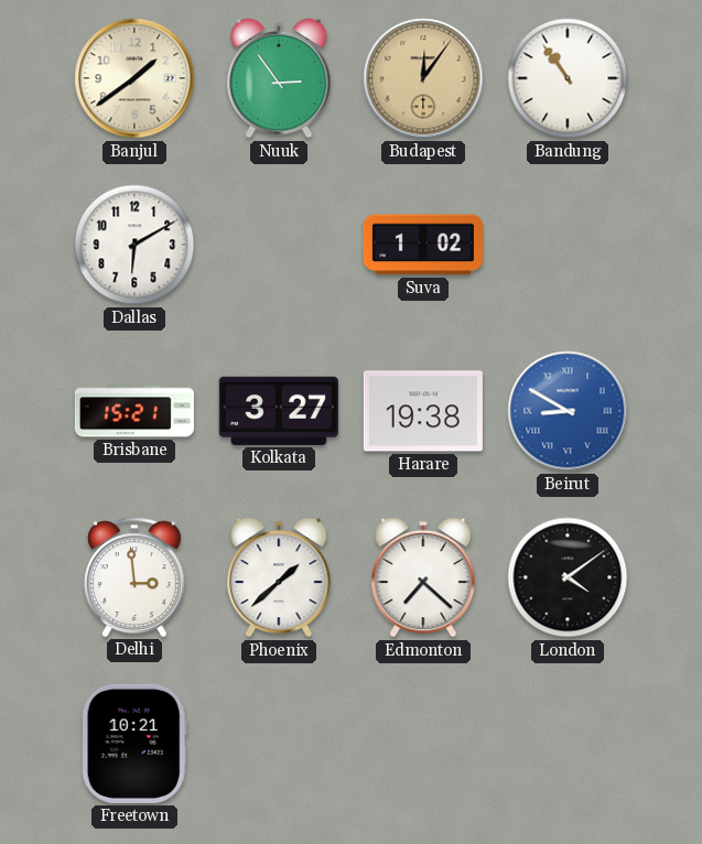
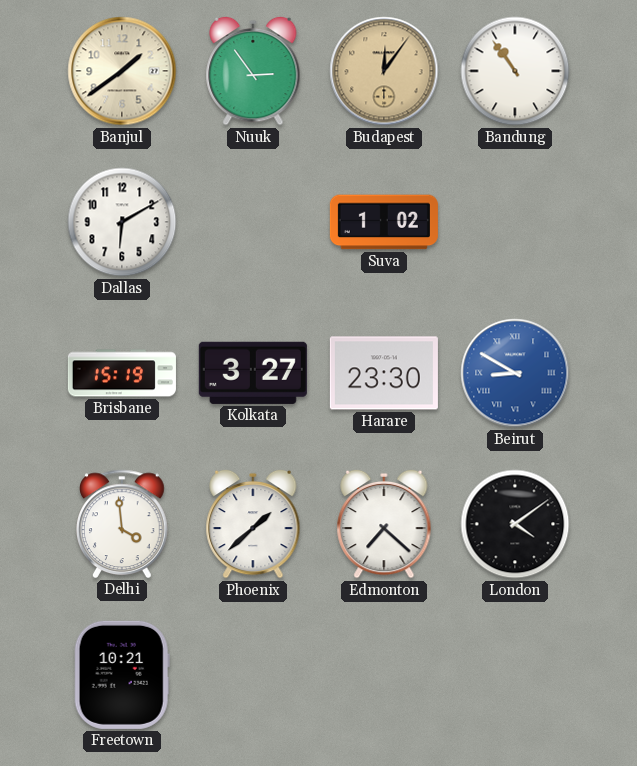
Brisbane: 15:21 -> 15:19
Harare: 19:38 -> 23:30
Delhi: 2:59 -> 3:59
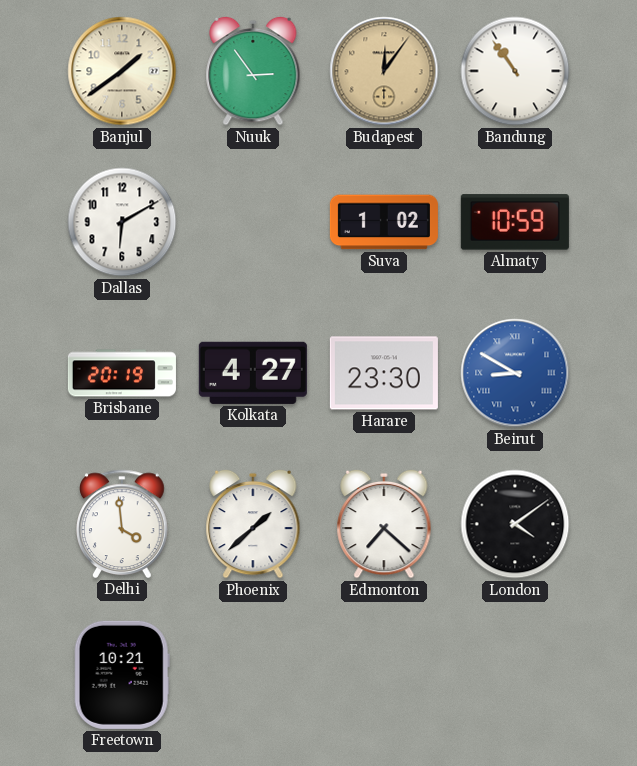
Almaty: none -> 10:59
Brisbane: 15:19 -> 20:19
Kolkata: 3:27 -> 4:27
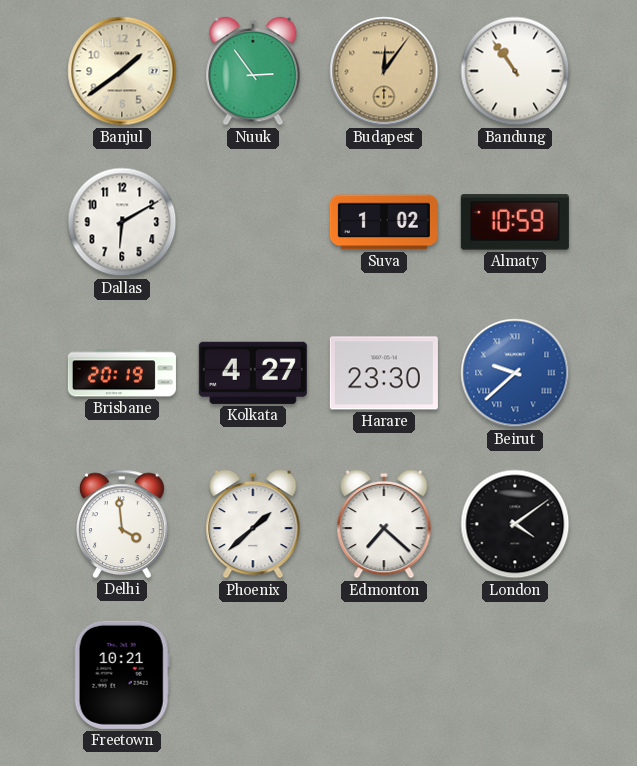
Beirut: 8:50 -> 9:38
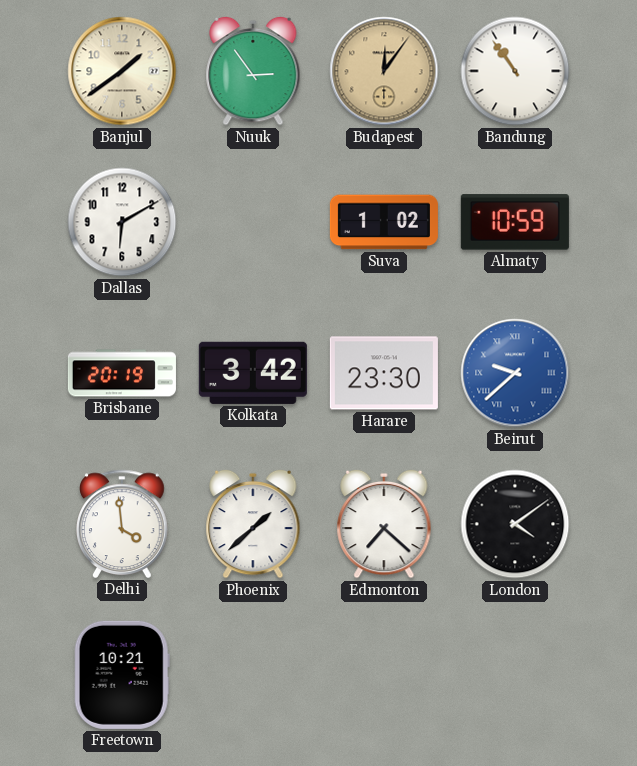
Kolkata: 4:27 -> 3:42
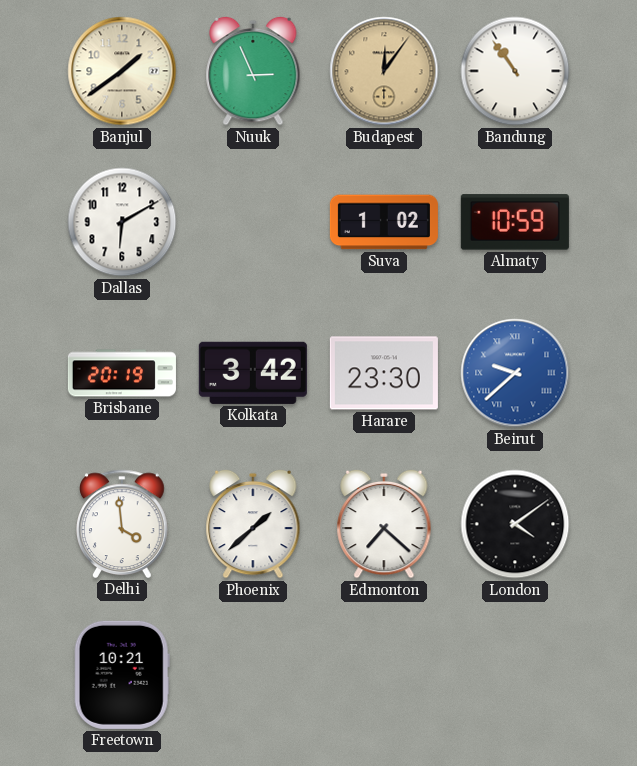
Nuuk: 2:54 -> 2:56
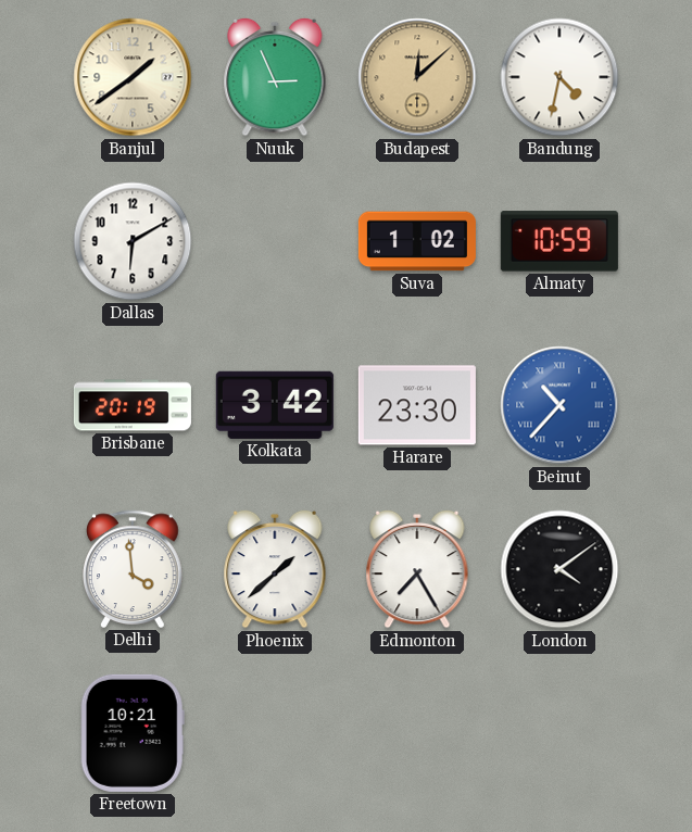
Budapest: 12:06 -> 12:08
Bandung: 10:54 -> 4:32
Beirut: 9:38 -> 10:37
Edmonton: 7:22 -> 7:25
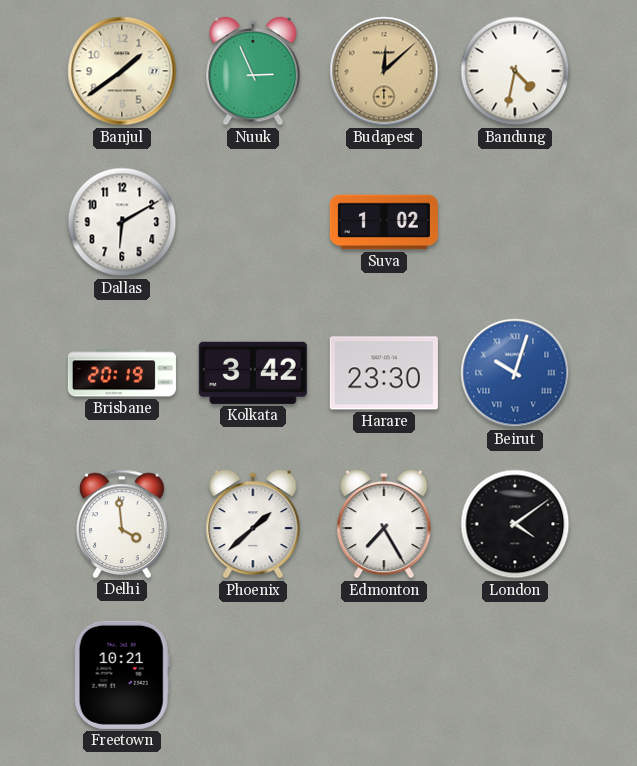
Almaty: 10:59 -> none
Beirut: 10:37 -> 10:03
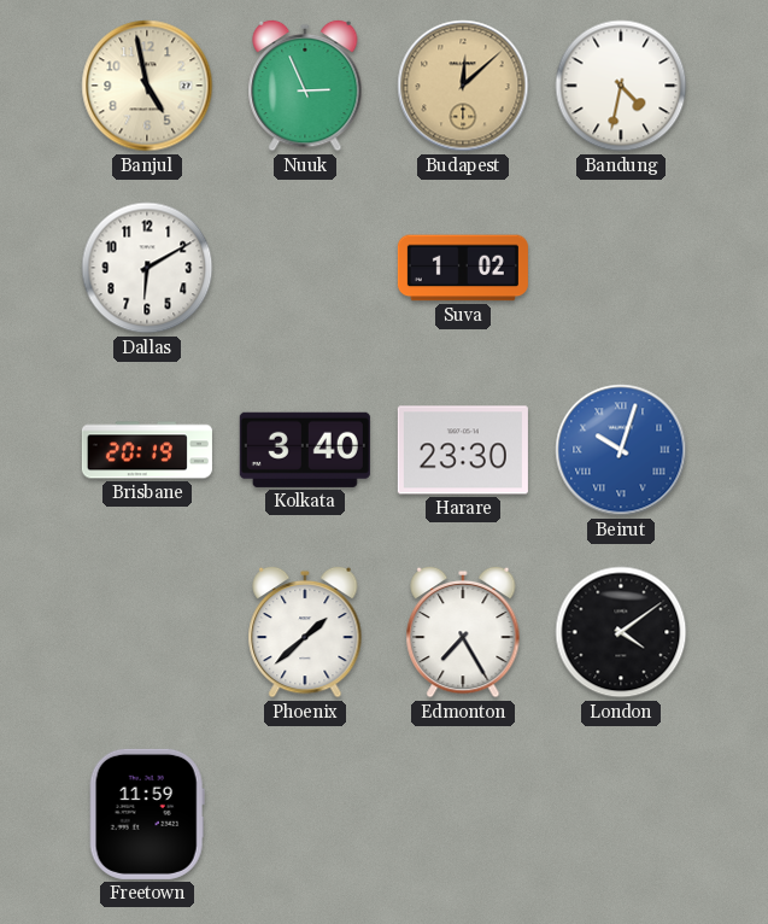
Banjul: 1:39 -> 4:58
Kolkata: 3:42 -> 3:40
Delhi: 3:59 -> none
Freetown: 10:21 -> 11:59
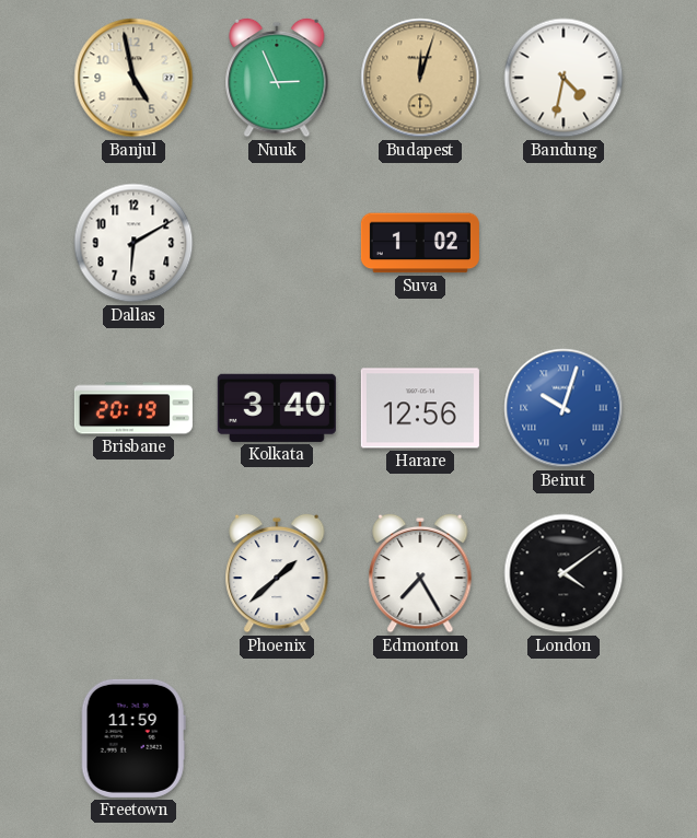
Budapest: 12:08 -> 12:03
Harare: 23:30 -> 12:56
